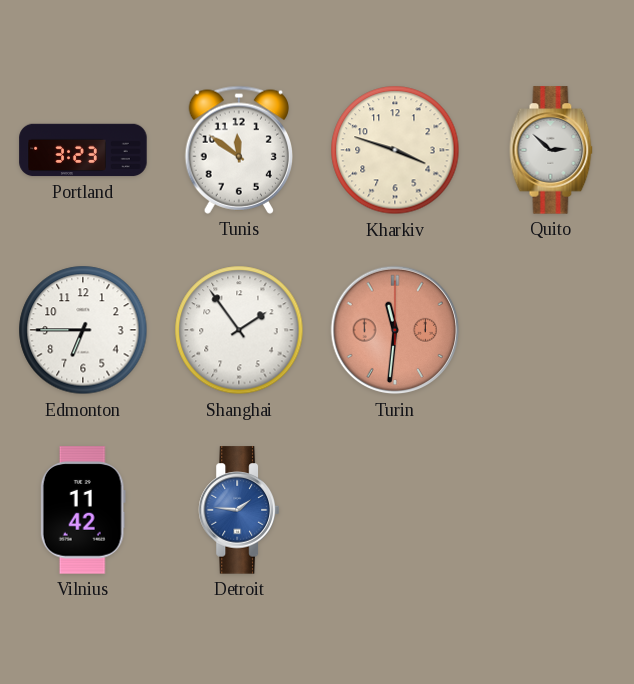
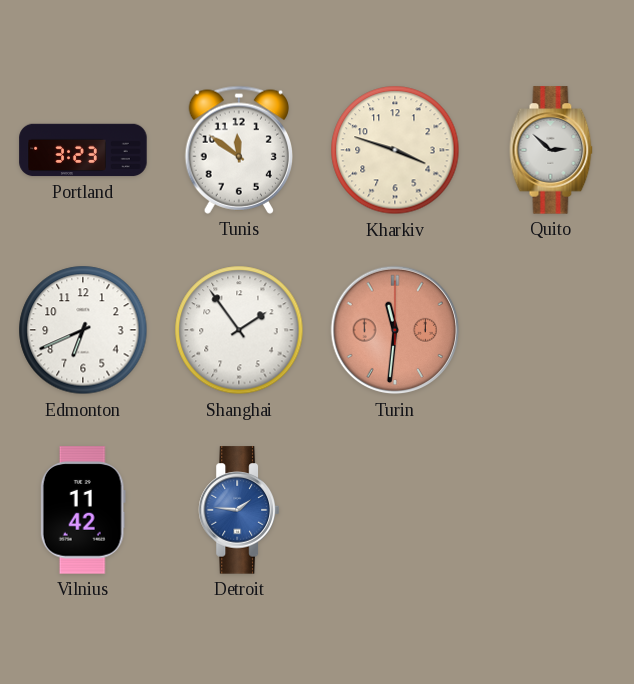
Edmonton: 6:45 -> 6:41
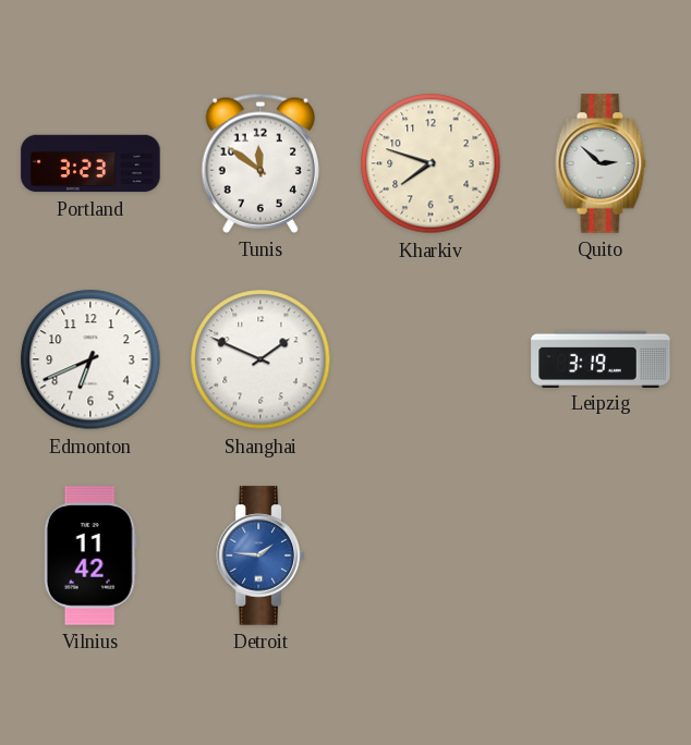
Kharkiv: 3:48 -> 7:48
Shanghai: 1:54 -> 1:49
Turin: 11:31 -> none
Leipzig: none -> 3:19
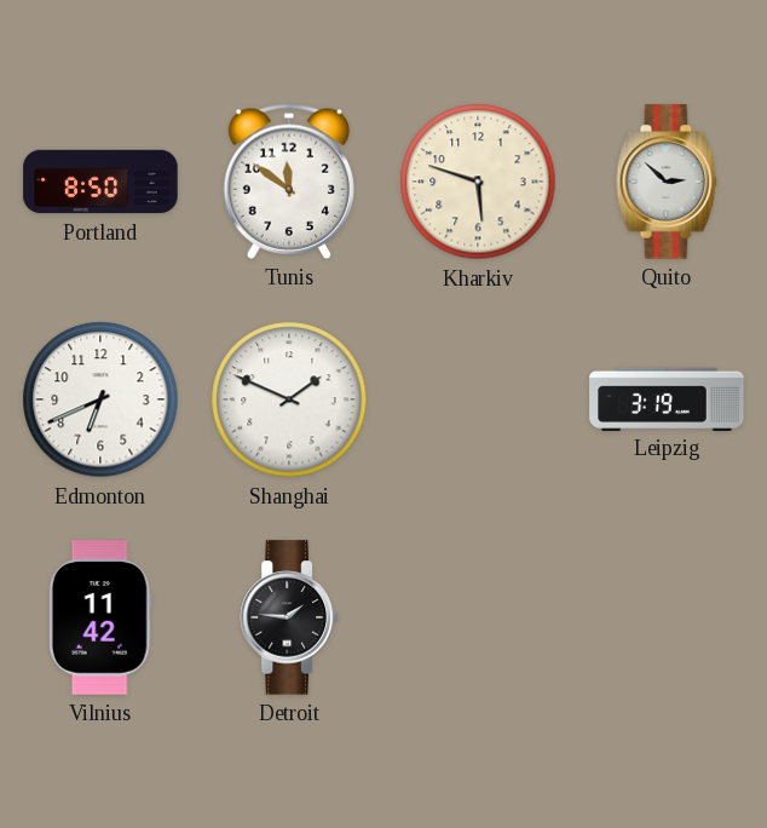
Portland: 3:23 -> 8:50
Kharkiv: 7:48 -> 5:48
Detroit dial: blue -> black
